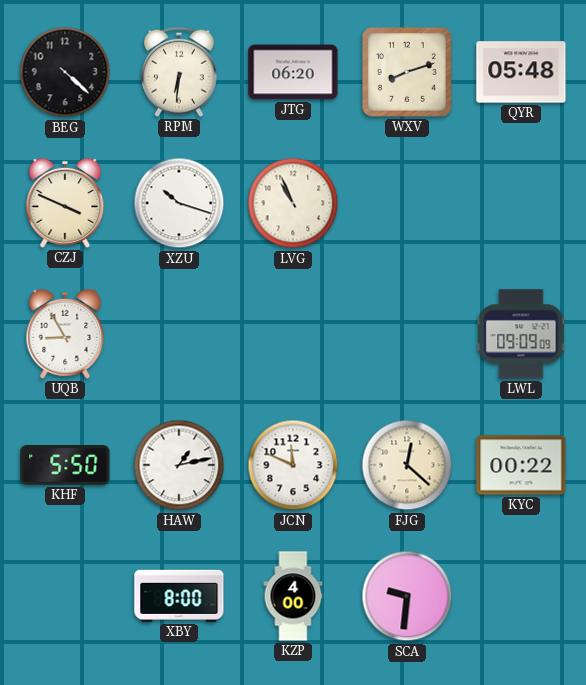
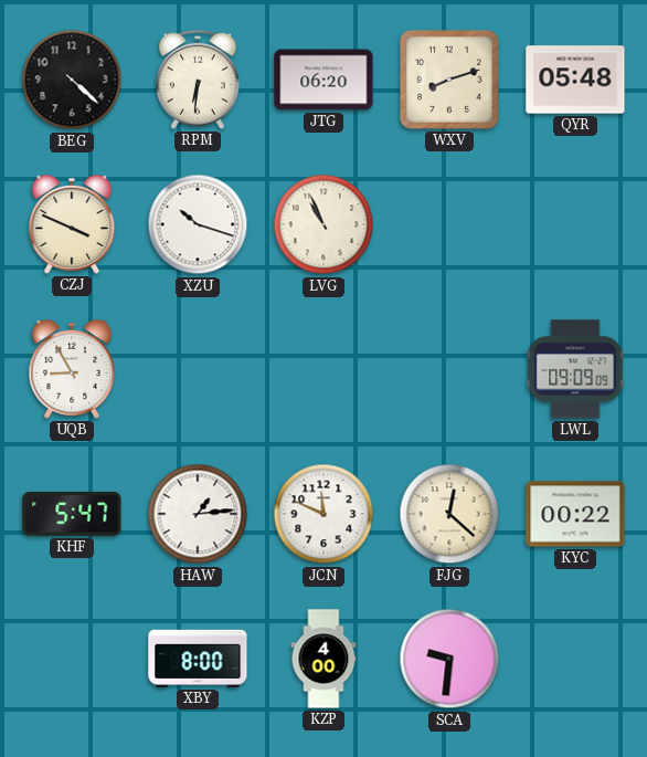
KHF: 5:50 -> 5:47
HAW: 1:13 -> 1:14
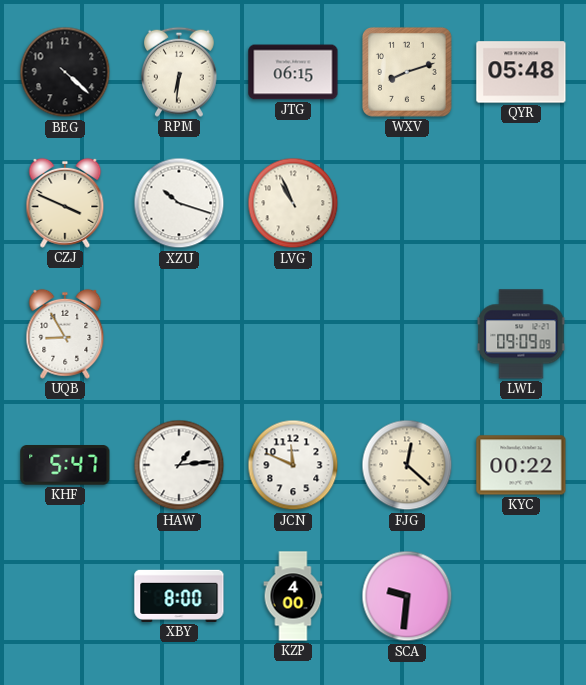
JTG: 06:20 -> 06:15
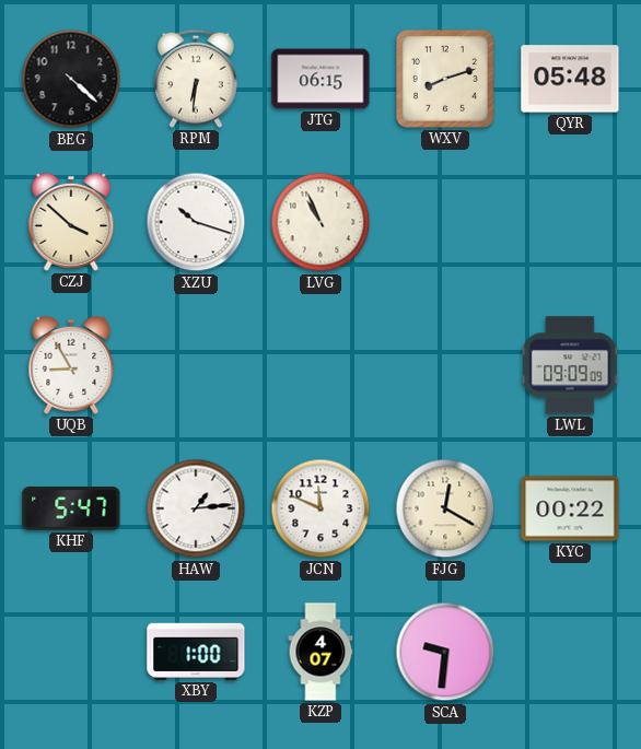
CZJ: 3:49 -> 3:52
FJG: 12:22 -> 12:20
XBY: 8:00 -> 1:00
KZP: 4:00 -> 4:07
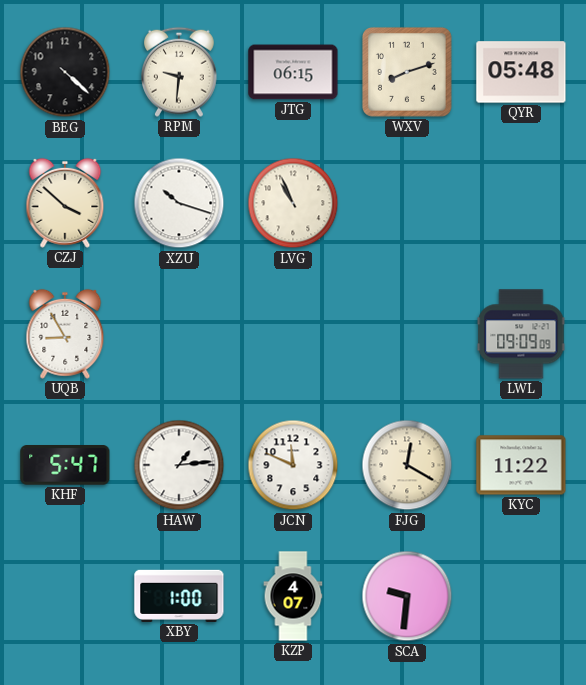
RPM: 6:31 -> 9:31
KYC: 00:22 -> 11:22
